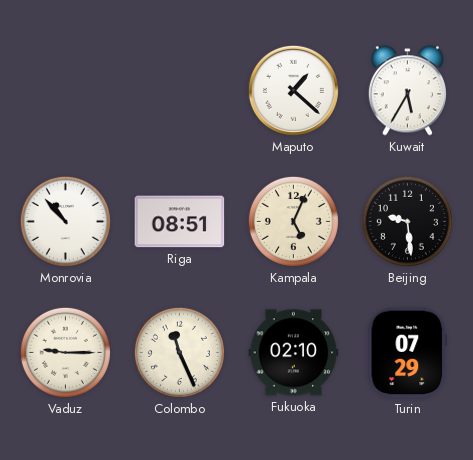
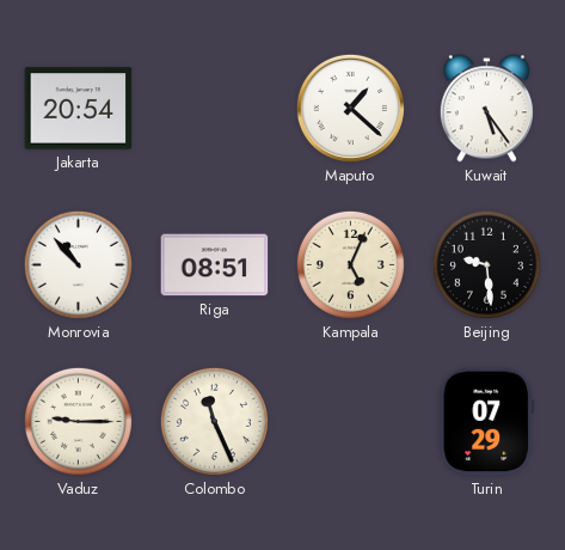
Jakarta: none -> 20:54
Kuwait: 5:35 -> 5:24
Fukuoka: 02:10 -> none
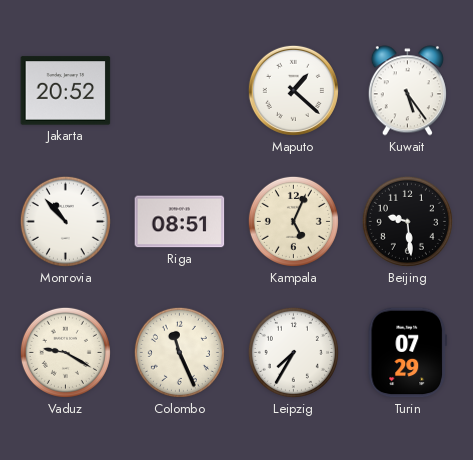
Jakarta: 20:54 -> 20:52
Vaduz: 9:15 -> 9:20
Leipzig: none -> 7:35
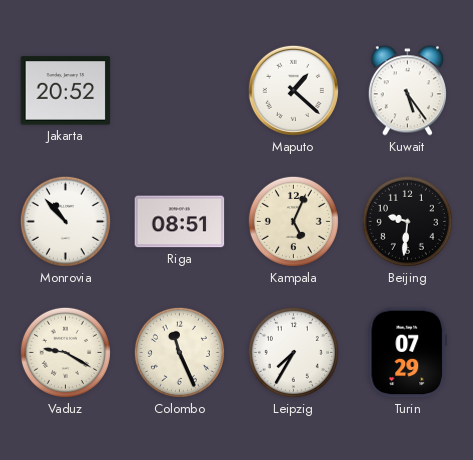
Beijing: 9:29 -> 9:31
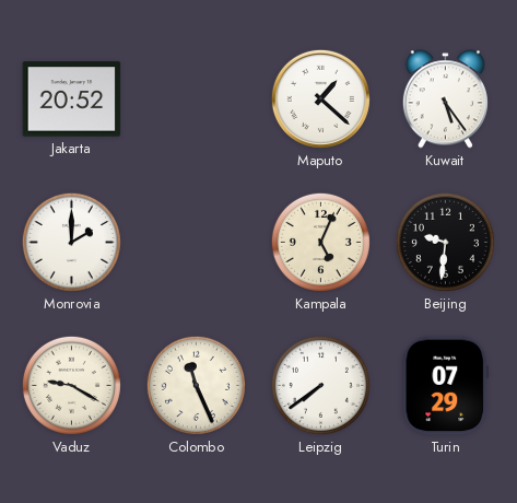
Monrovia: 10:53 -> 2:00
Riga: 08:51 -> none
Leipzig: 7:35 -> 7:39
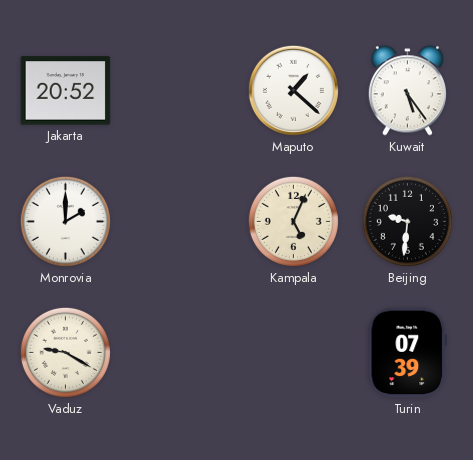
Colombo: 11:26 -> none
Leipzig: 7:39 -> none
Turin: 07:29 -> 07:39
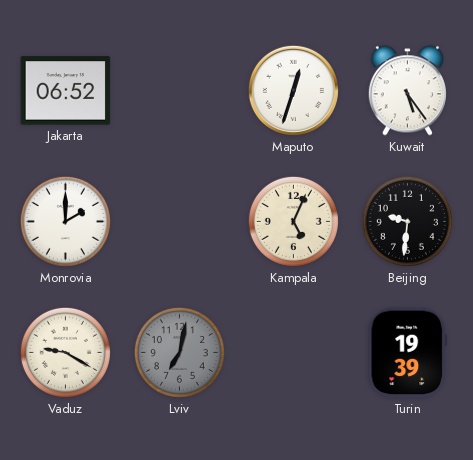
Jakarta: 20:52 -> 06:52
Maputo: 1:22 -> 12:33
Lviv: none -> 7:02
Turin: 07:39 -> 19:39
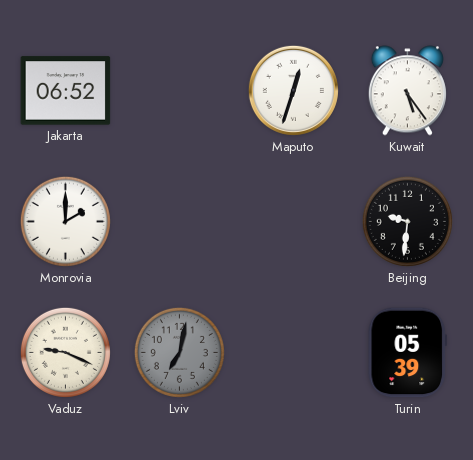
Kampala: 5:04 -> none
Vaduz: 9:20 -> 9:19
Turin: 19:39 -> 05:39
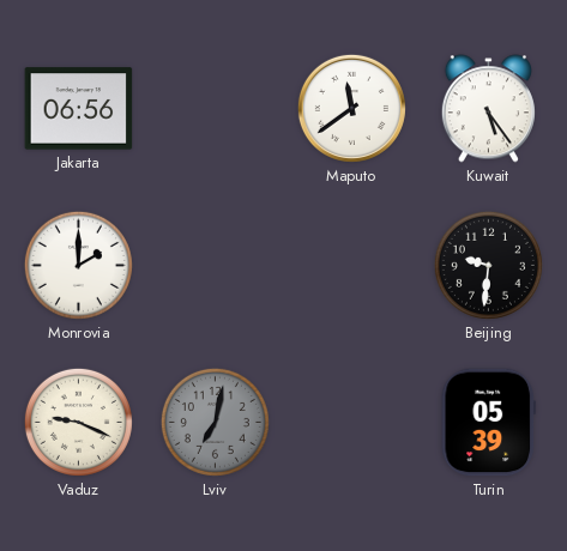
Jakarta: 06:52 -> 06:56
Maputo: 12:33 -> 11:39
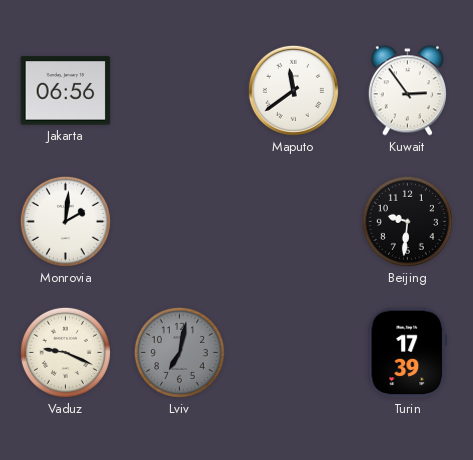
Kuwait: 5:24 -> 2:54
Monrovia: 2:00 -> 2:01
Turin: 05:39 -> 17:39
